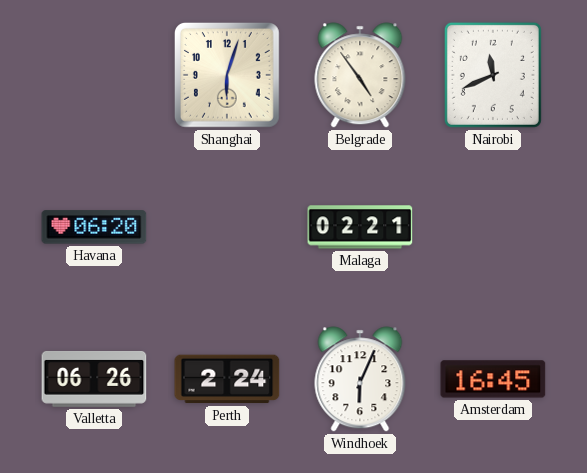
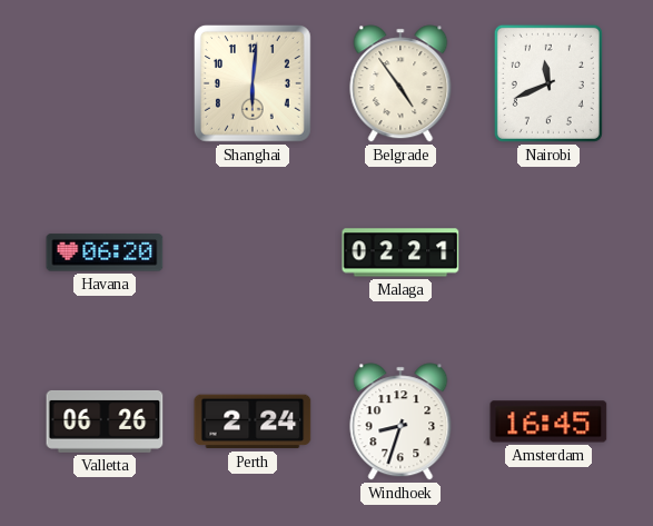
Shanghai: 6:03 -> 6:01
Windhoek: 6:04 -> 8:33
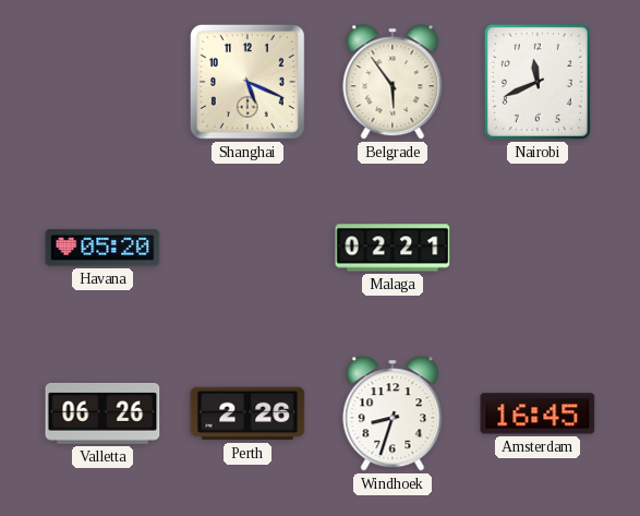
Shanghai: 6:01 -> 5:19
Belgrade: 4:54 -> 5:54
Havana: 06:20 -> 05:20
Perth: 2:24 -> 2:26
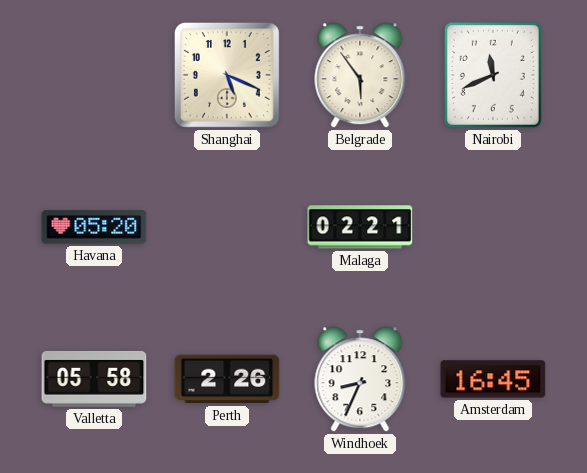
Valletta: 06:26 -> 05:58
Windhoek: 8:33 -> 8:34
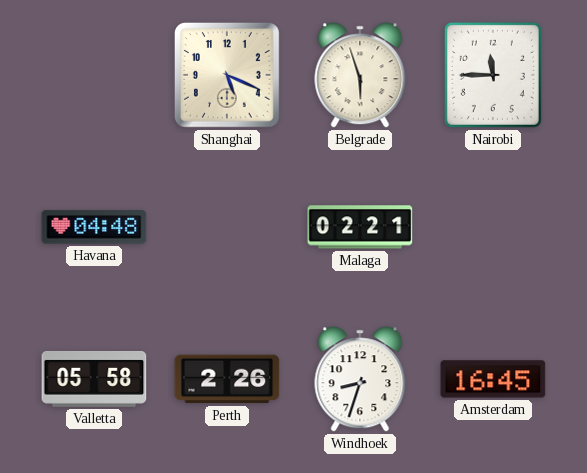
Belgrade: 5:54 -> 5:57
Nairobi: 11:41 -> 11:45
Havana: 05:20 -> 04:48
Windhoek: 8:34 -> 8:33
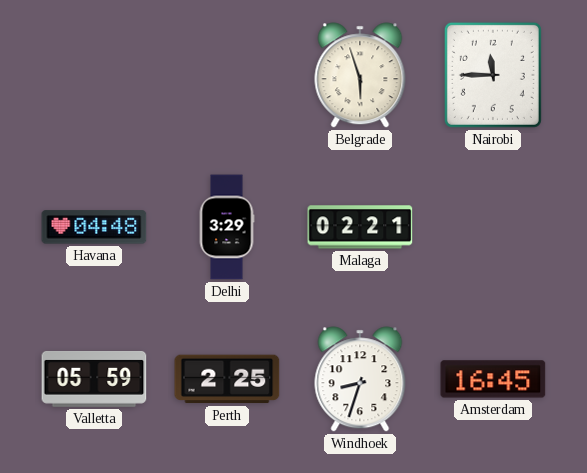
Shanghai: 5:19 -> none
Delhi: none -> 3:29
Valletta: 05:58 -> 05:59
Perth: 2:26 -> 2:25
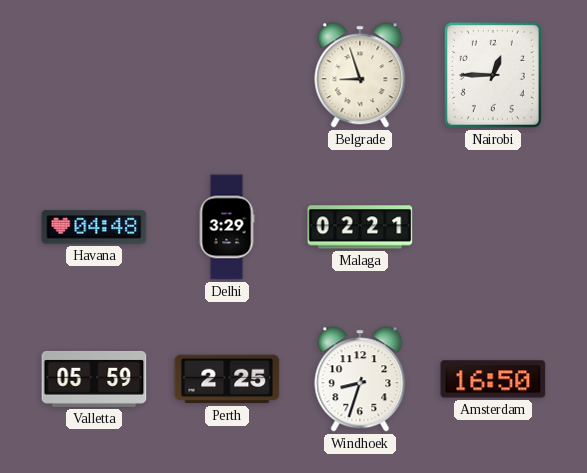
Belgrade: 5:57 -> 8:57
Nairobi: 11:45 -> 12:45
Amsterdam: 16:45 -> 16:50
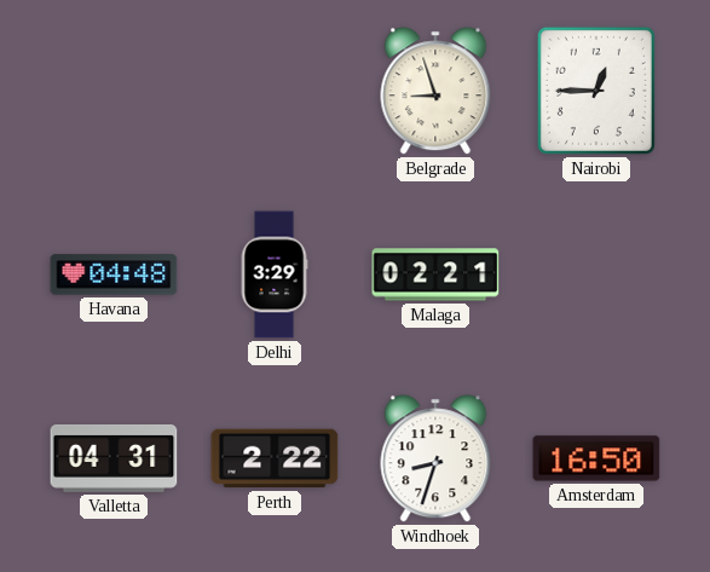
Valletta: 05:59 -> 04:31
Perth: 2:25 -> 2:22
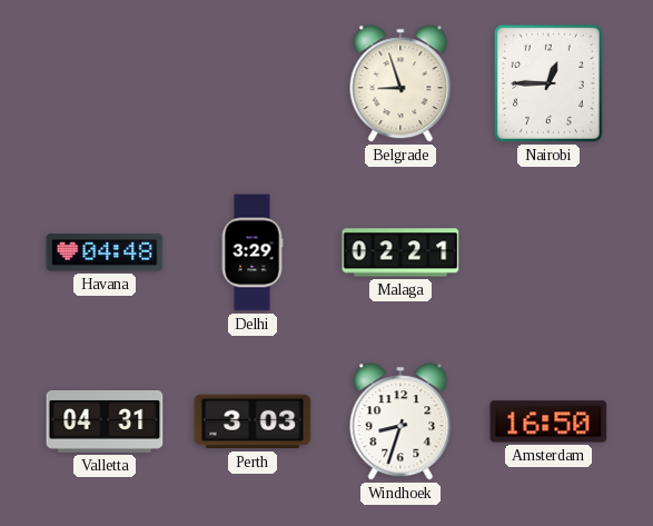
Perth: 2:22 -> 3:03
